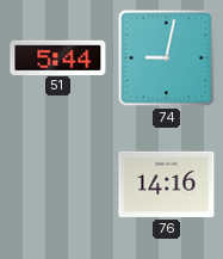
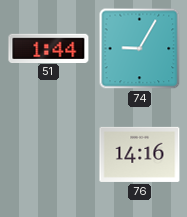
51: 5:44 -> 1:44
74: 9:02 -> 9:05
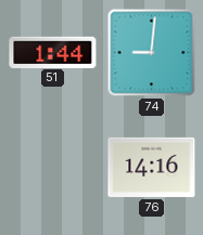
74: 9:05 -> 9:01
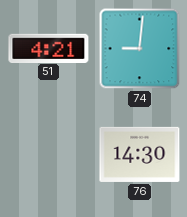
51: 1:44 -> 4:21
76: 14:16 -> 14:30
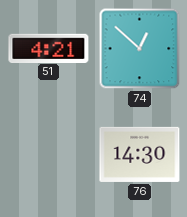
74: 9:01 -> 12:52
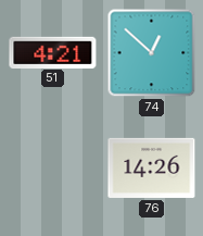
76: 14:30 -> 14:26
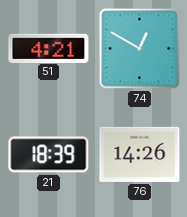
74: 12:52 -> 12:50
21: none -> 18:39
